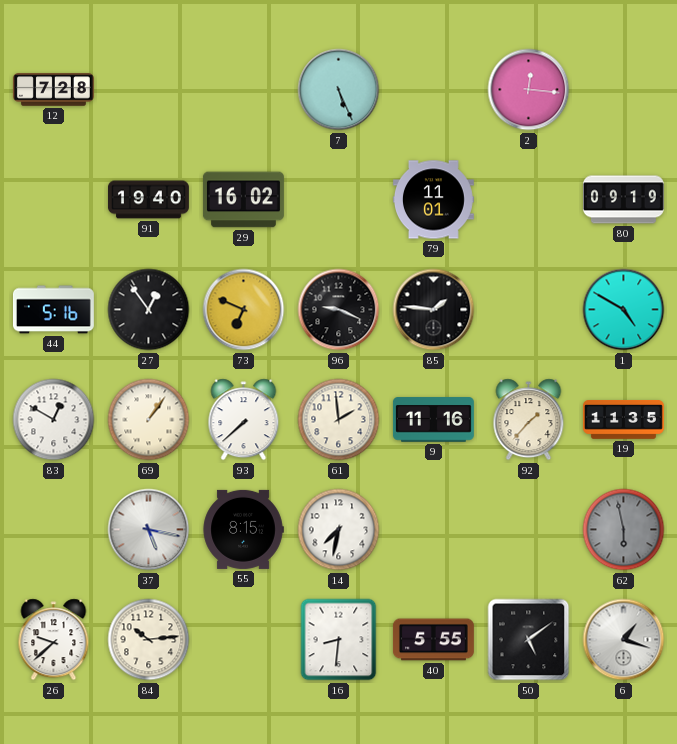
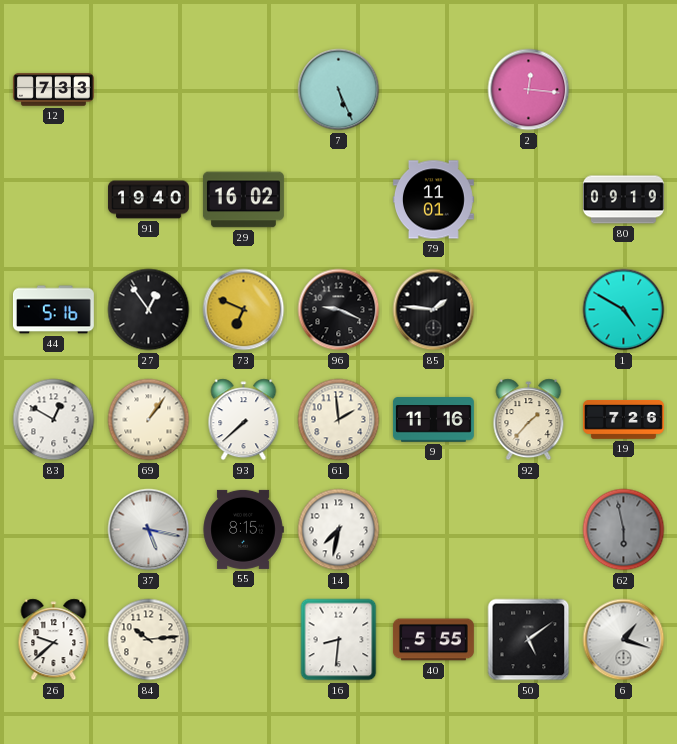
12: 7:28 -> 7:33
19: 11:35 -> 7:26
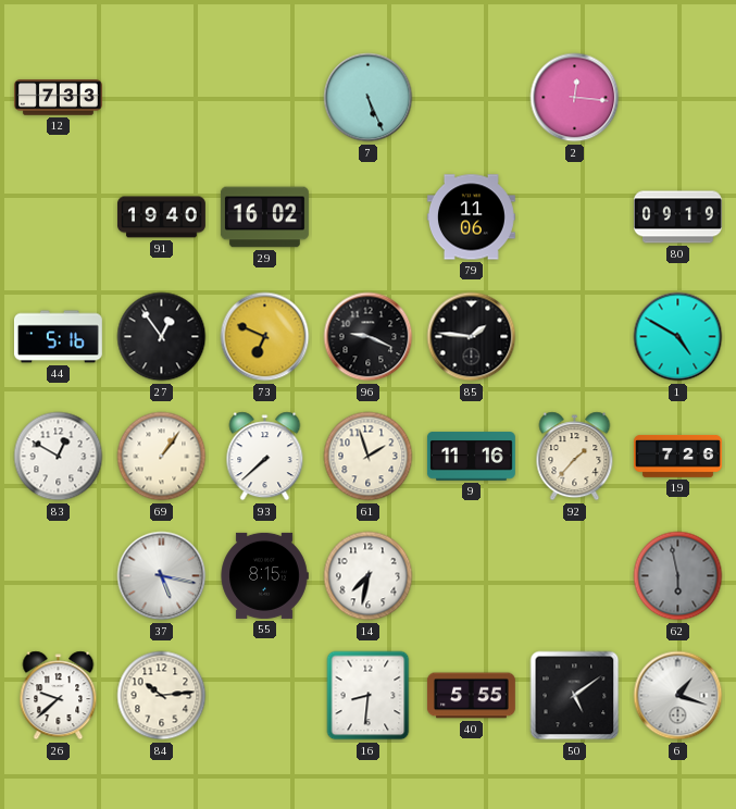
79: 11:01 -> 11:06
61: 1:59 -> 1:57
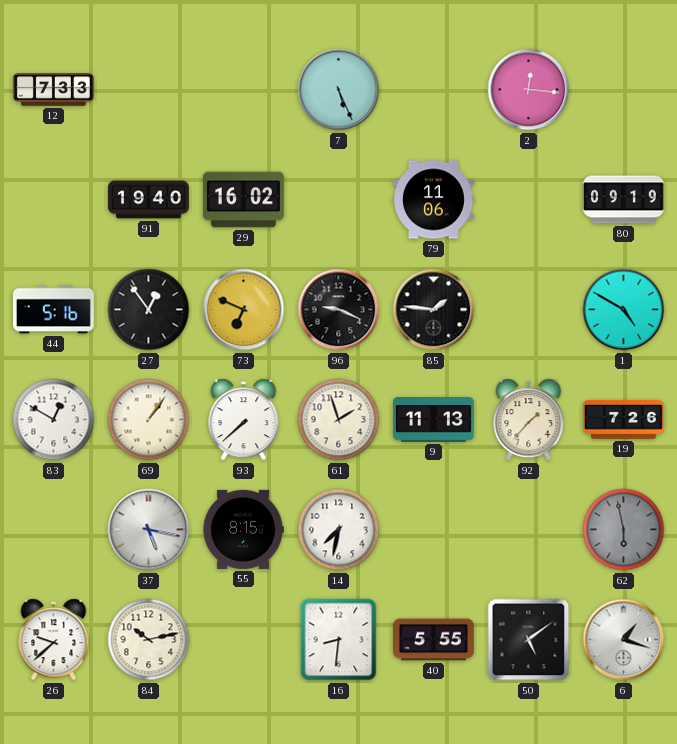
9: 11:16 -> 11:13
84: 10:14 -> 10:13
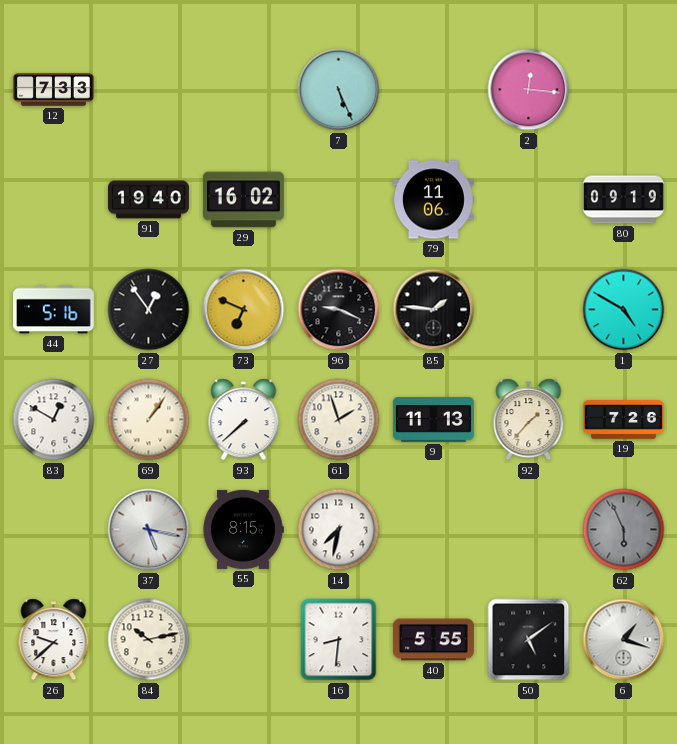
62: 5:58 -> 5:56
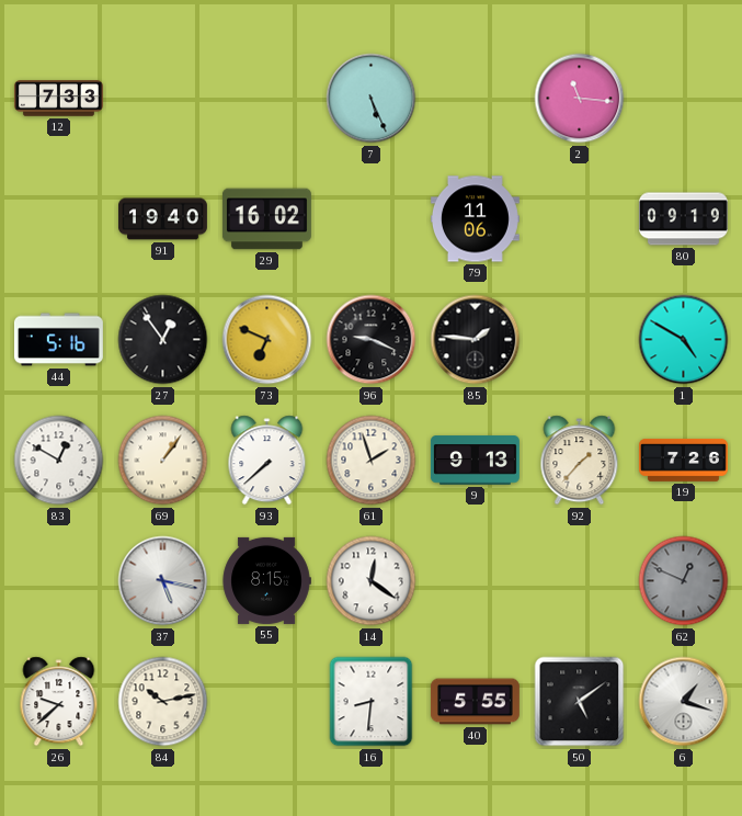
2: 12:16 -> 11:16
9: 11:13 -> 9:13
14: 7:32 -> 12:21
62: 5:56 -> 12:49
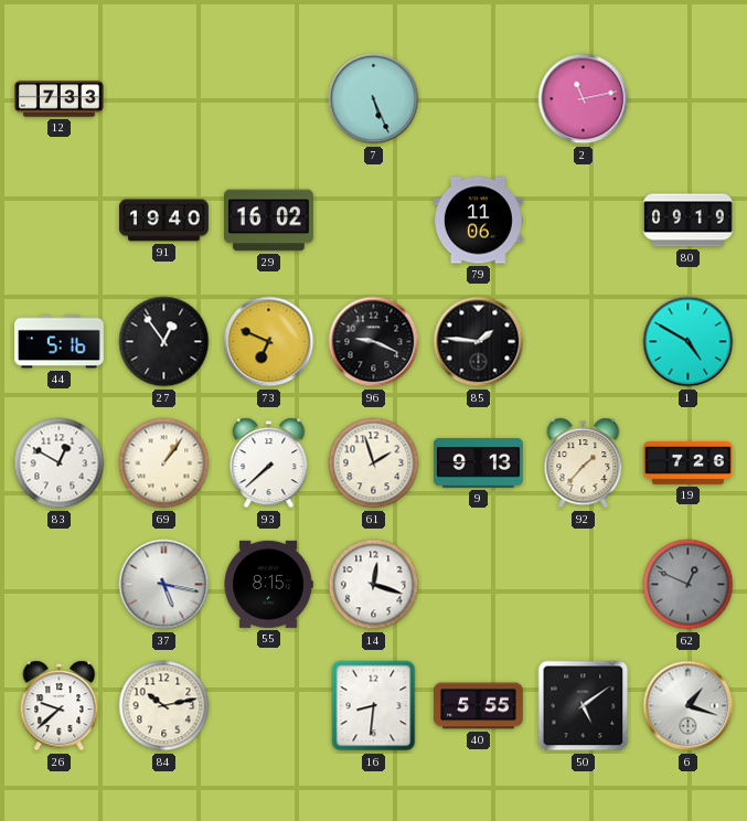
2: 11:16 -> 11:13
14: 12:21 -> 12:18
